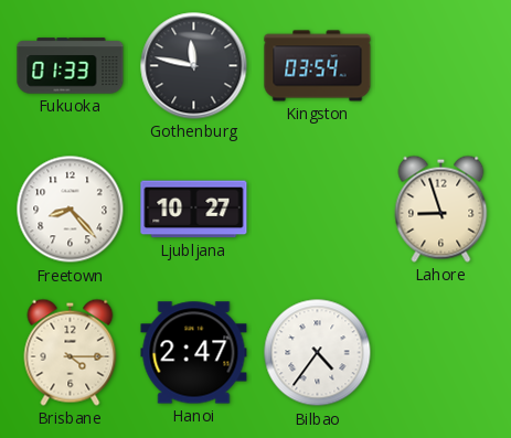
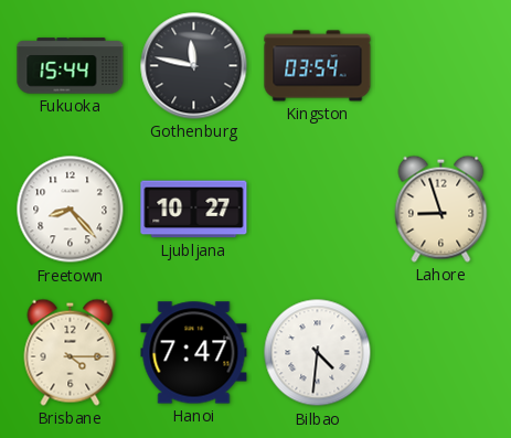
Fukuoka: 01:33 -> 15:44
Hanoi: 2:47 -> 7:47
Bilbao: 4:36 -> 4:31
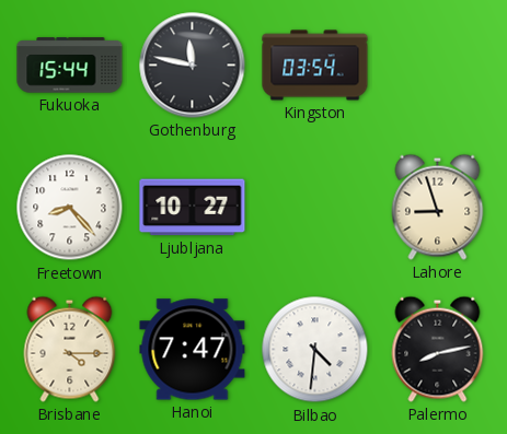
Palermo: none -> 8:13
